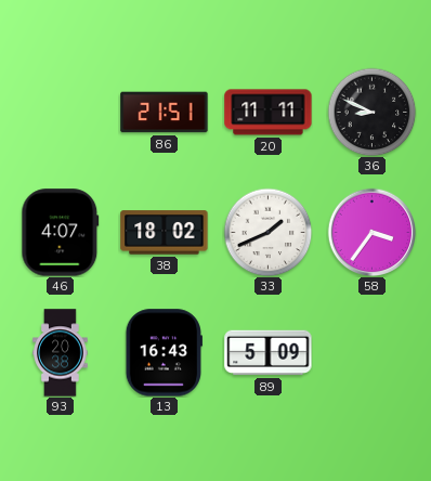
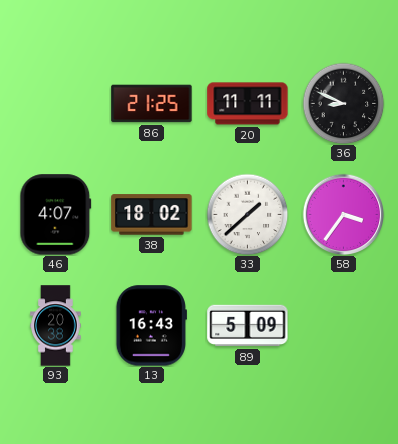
86: 21:51 -> 21:25
33: 1:41 -> 1:38
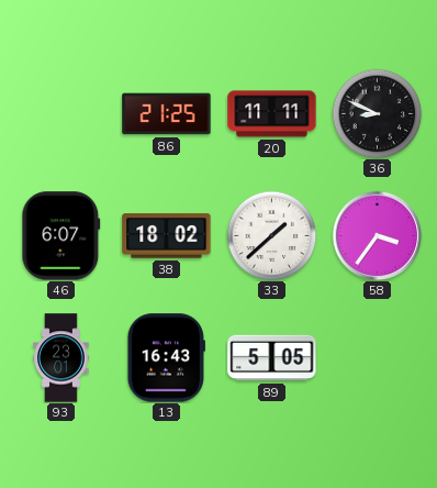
46: 4:07 -> 6:07
93: 20:38 -> 23:01
89: 5:09 -> 5:05
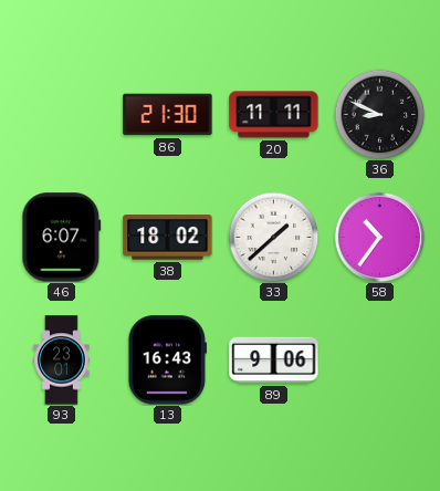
86: 21:25 -> 21:30
58: 3:36 -> 10:36
89: 5:05 -> 9:06
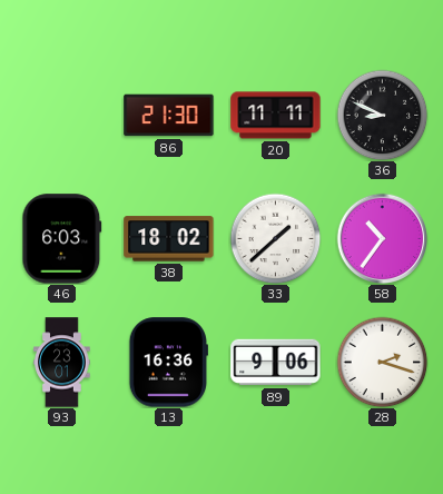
46: 6:07 -> 6:03
13: 16:43 -> 16:36
28: none -> 2:18
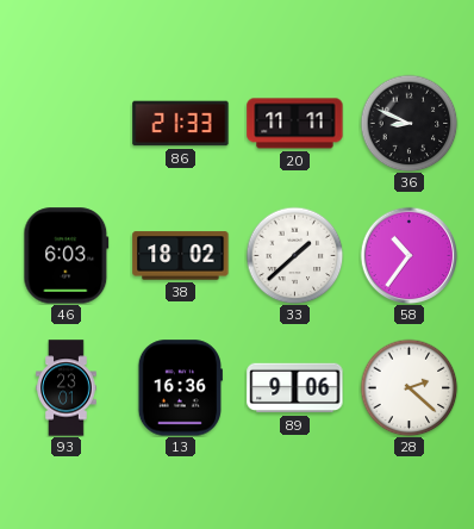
86: 21:30 -> 21:33
28: 2:18 -> 2:22
